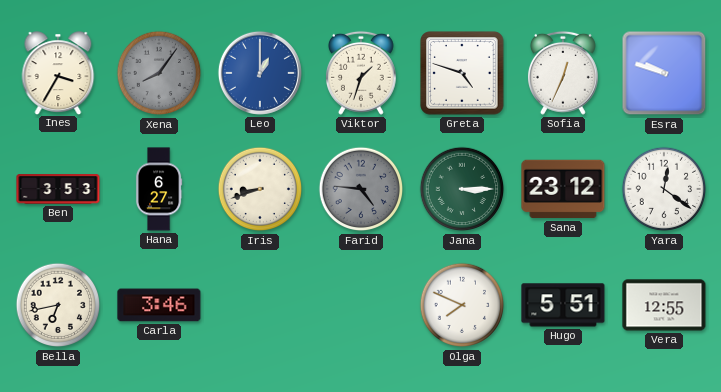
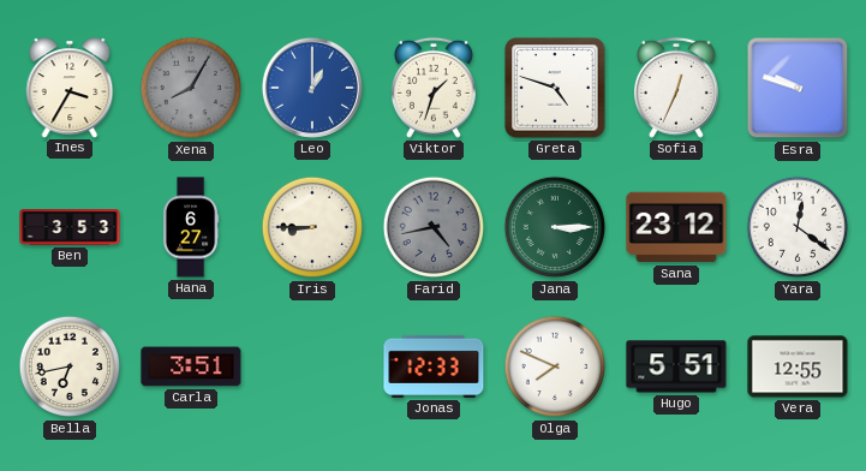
Xena: 8:06 -> 8:05
Iris: 8:42 -> 8:45
Farid: 4:46 -> 4:43
Carla: 3:46 -> 3:51
Jonas: none -> 12:33
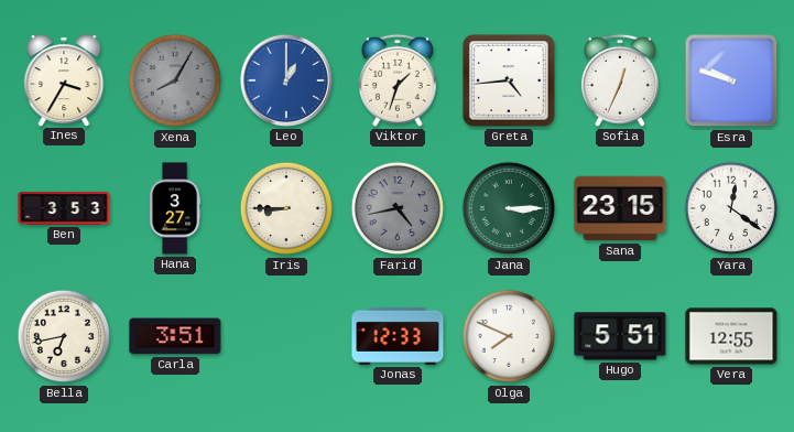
Greta: 4:48 -> 4:44
Hana: 6:27 -> 3:27
Sana: 23:12 -> 23:15
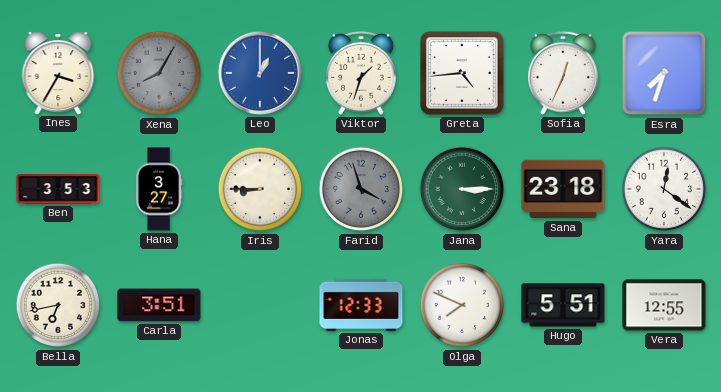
Esra: 9:48 -> 7:33
Farid: 4:43 -> 3:57
Sana: 23:15 -> 23:18
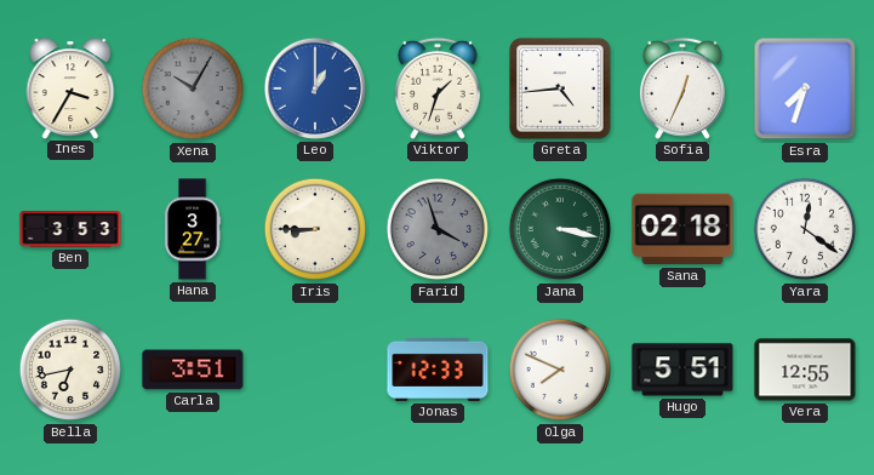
Xena: 8:05 -> 10:05
Jana: 3:15 -> 3:17
Sana: 23:18 -> 02:18
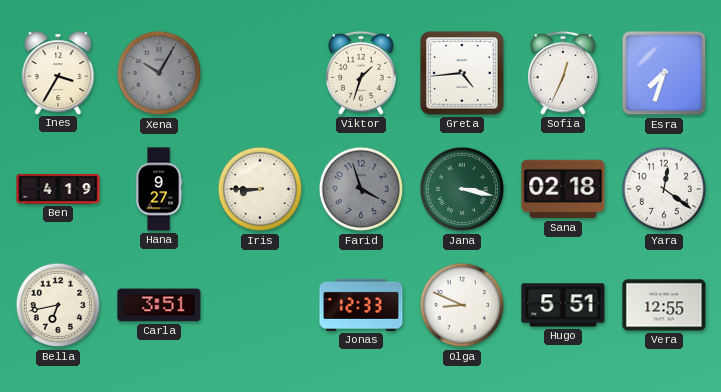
Leo: 1:00 -> none
Ben: 3:53 -> 4:19
Hana: 3:27 -> 9:27
Olga: 7:49 -> 8:49
